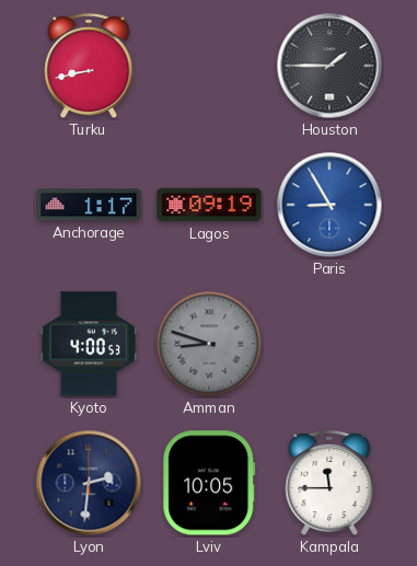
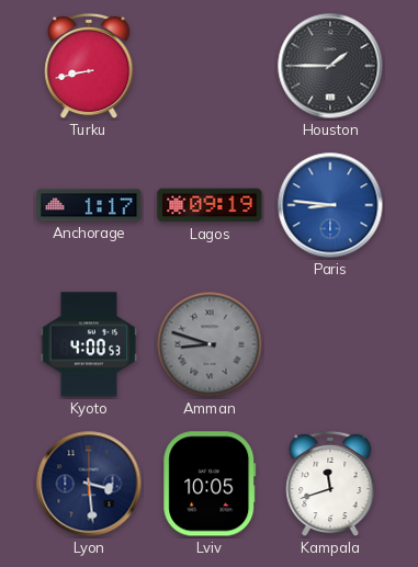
Paris: 8:55 -> 8:46
Lyon: 2:31 -> 3:29
Kampala: 11:45 -> 11:42
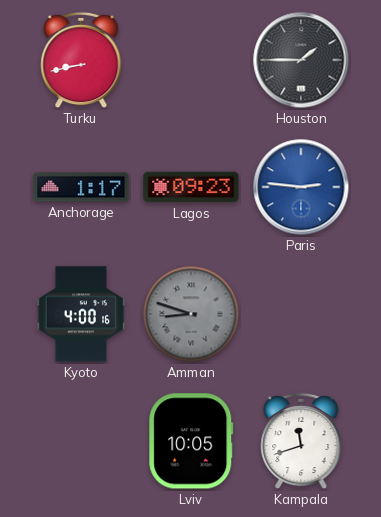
Lagos: 09:19 -> 09:23
Paris: 8:46 -> 2:46
Kyoto: 4:00:53 -> 4:00:16
Lyon: 3:29 -> none
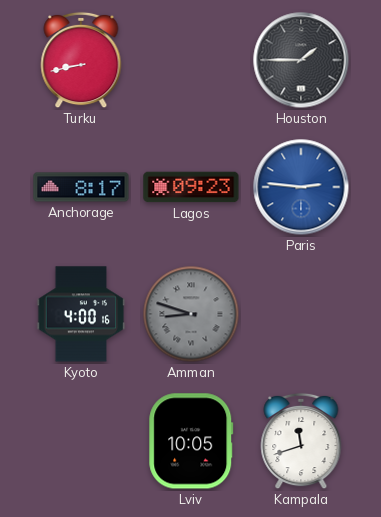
Anchorage: 1:17 -> 8:17
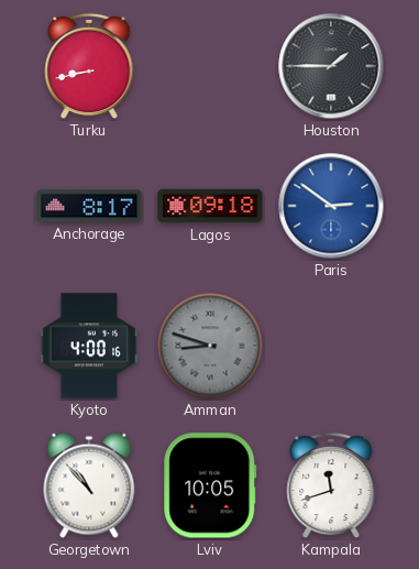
Lagos: 09:23 -> 09:18
Paris: 2:46 -> 2:51
Georgetown: none -> 10:53
